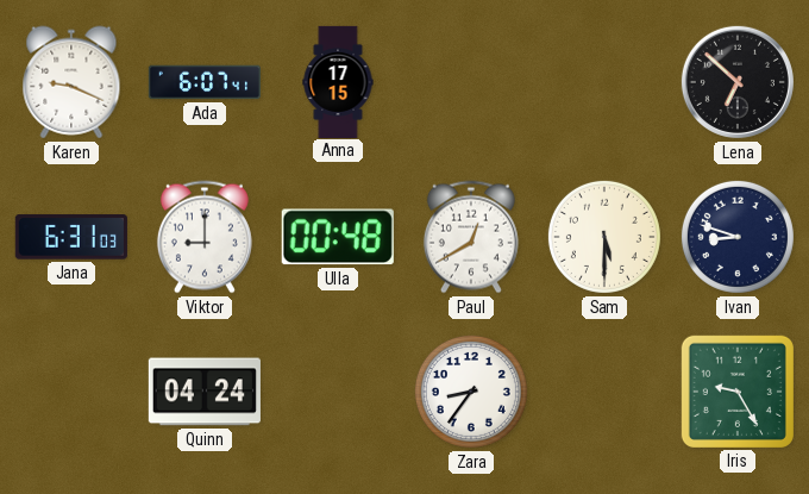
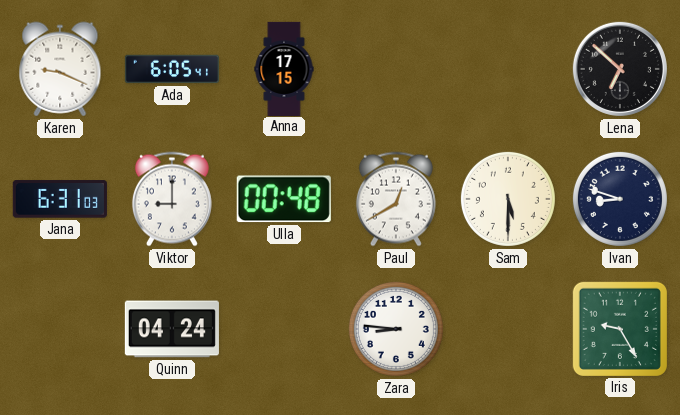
Ada: 6:07 -> 6:05
Zara: 8:36 -> 8:46
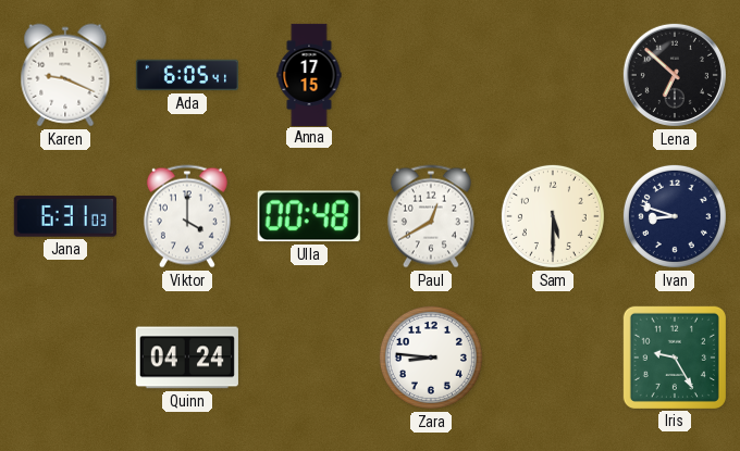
Viktor: 9:00 -> 4:00
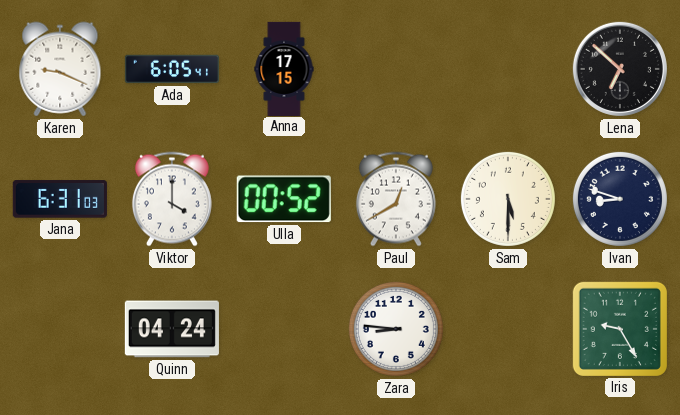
Ulla: 00:48 -> 00:52
